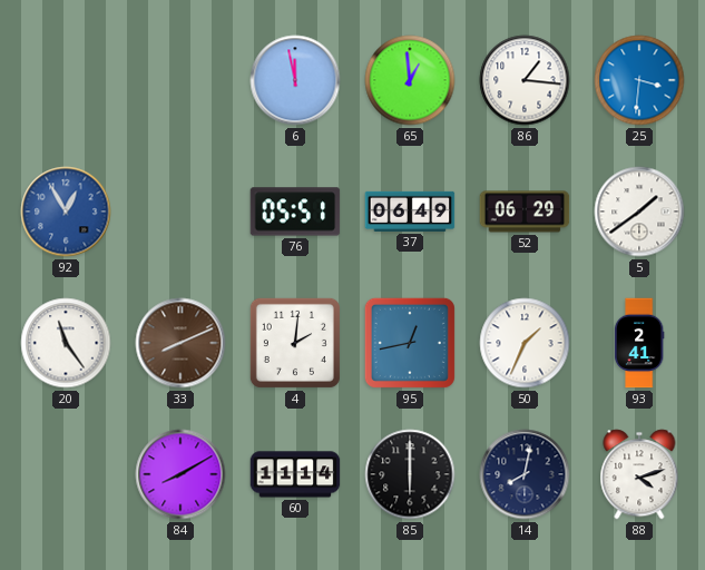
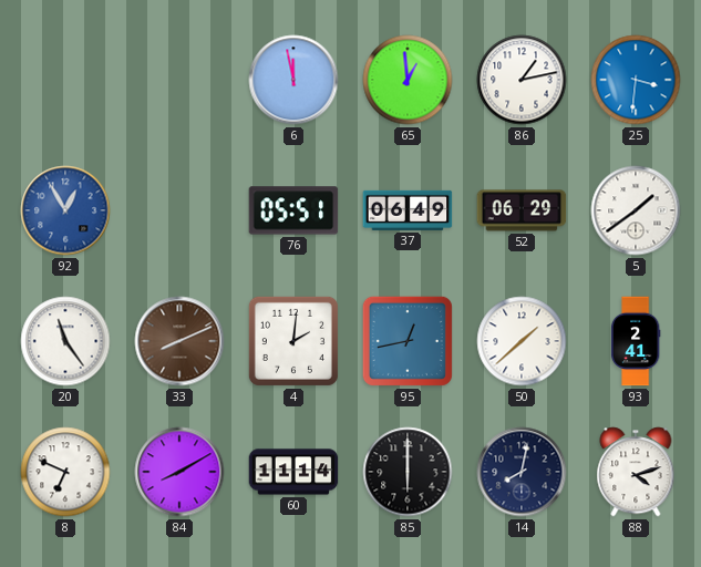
86: 1:16 -> 1:13
50: 1:34 -> 1:38
8: none -> 6:49
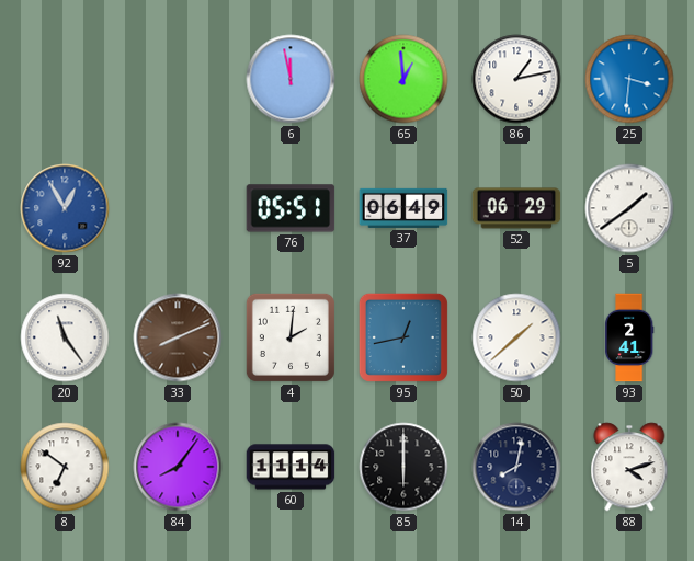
8: 6:49 -> 6:51
84: 8:10 -> 8:06
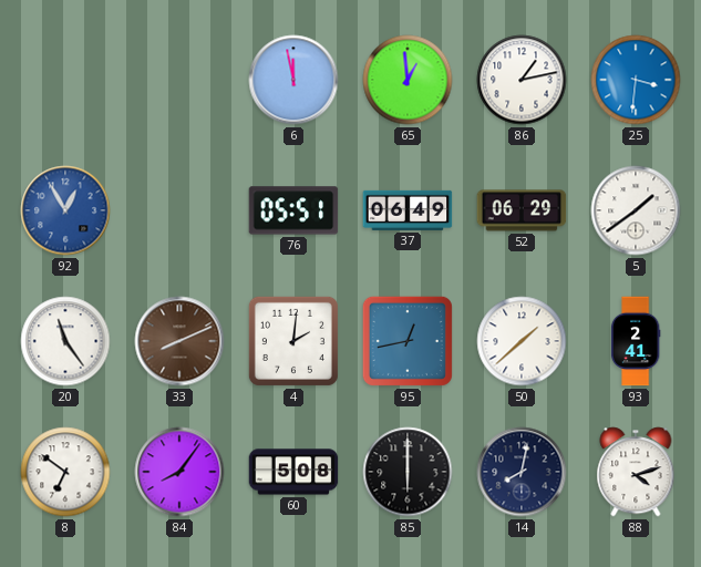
60: 11:14 -> 5:08
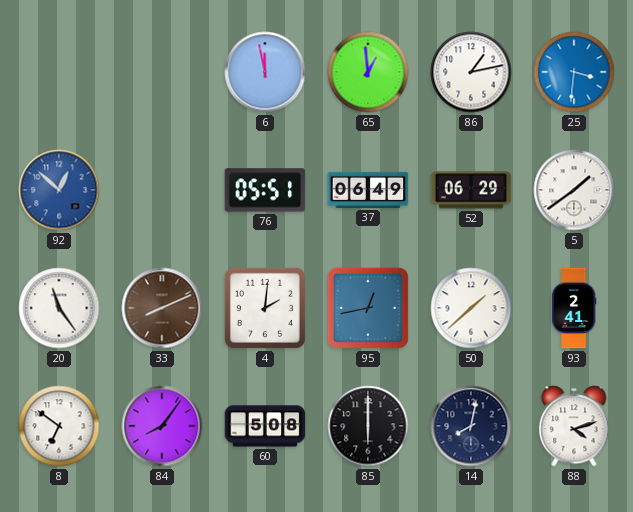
92: 12:55 -> 12:52
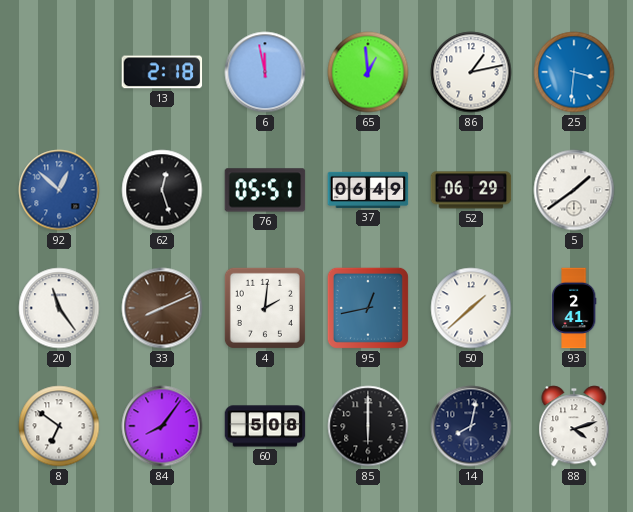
13: none -> 2:18
62: none -> 12:27
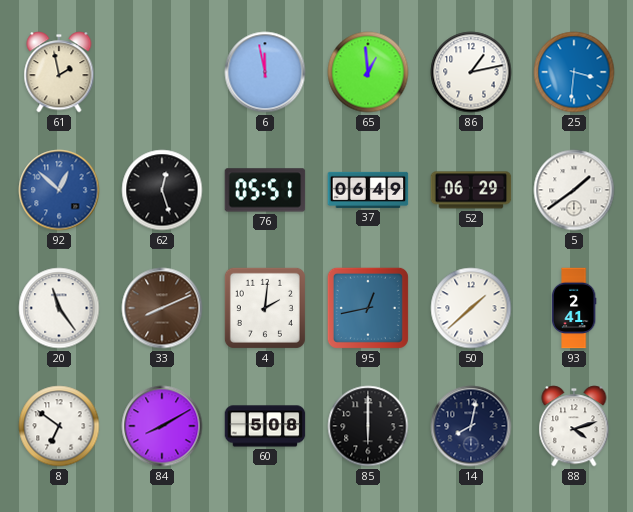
61: none -> 1:58
13: 2:18 -> none
84: 8:06 -> 8:10
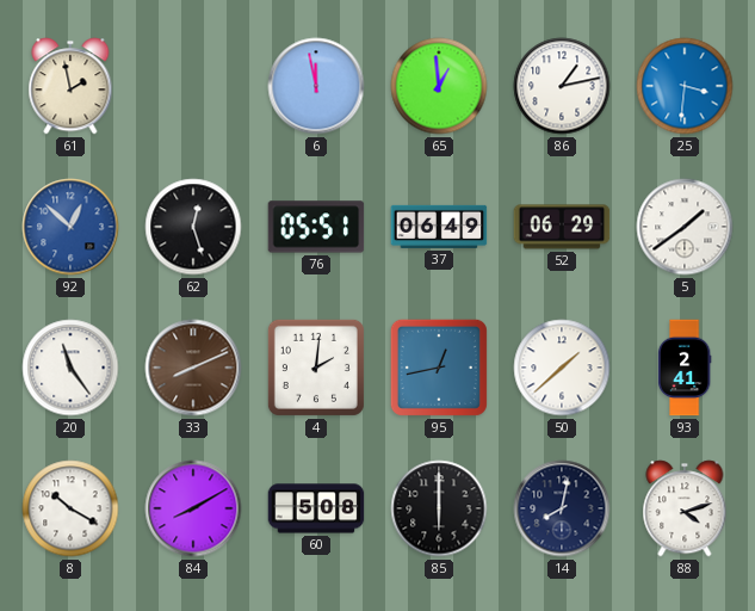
8: 6:51 -> 10:20
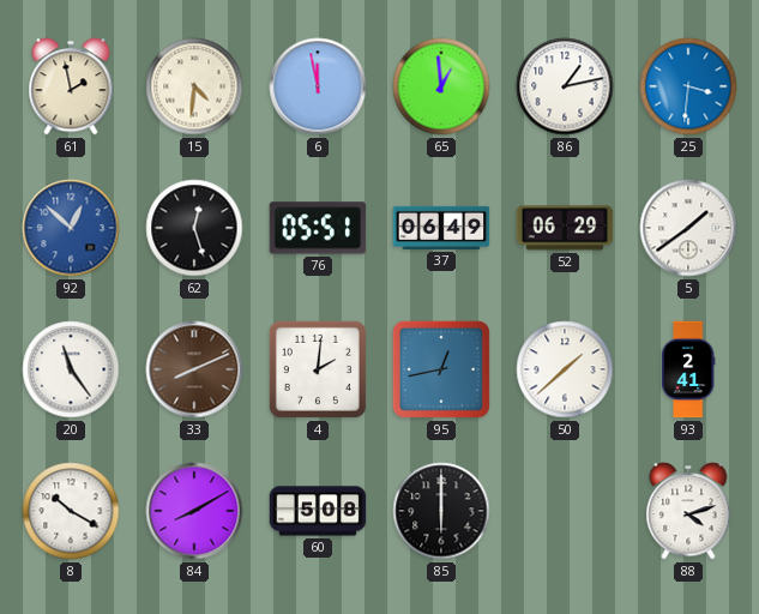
15: none -> 4:31
14: 8:02 -> none
